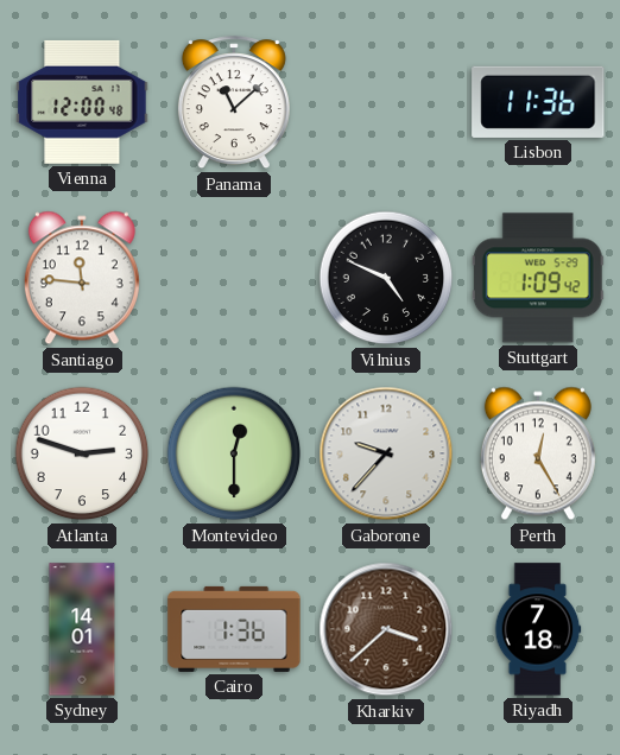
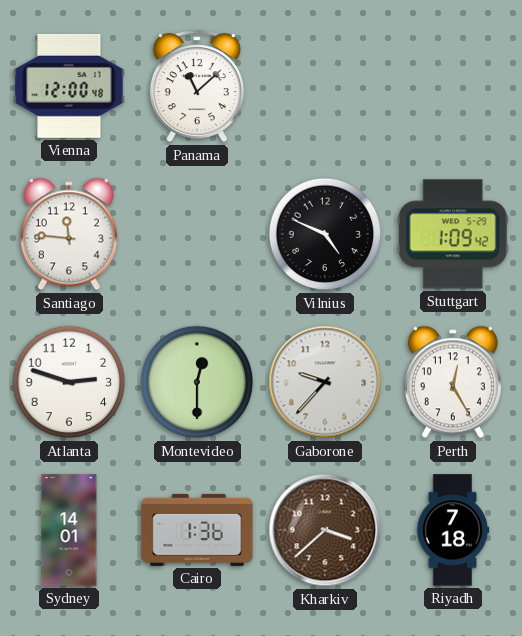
Lisbon: 11:36 -> none
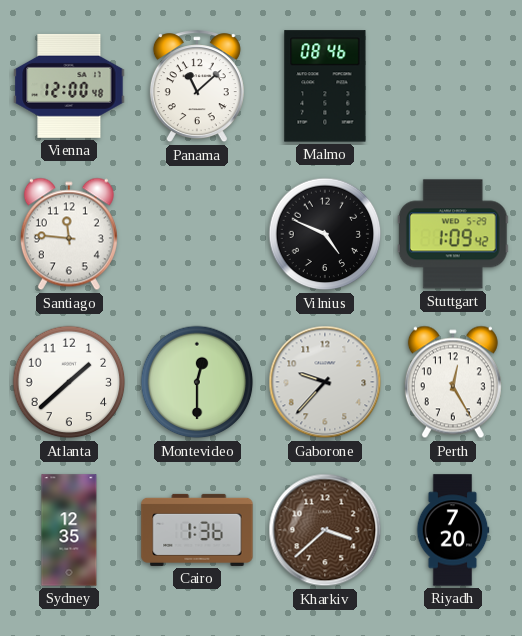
Malmo: none -> 08:46
Atlanta: 2:48 -> 1:38
Sydney: 14:01 -> 12:35
Riyadh: 7:18 -> 7:20
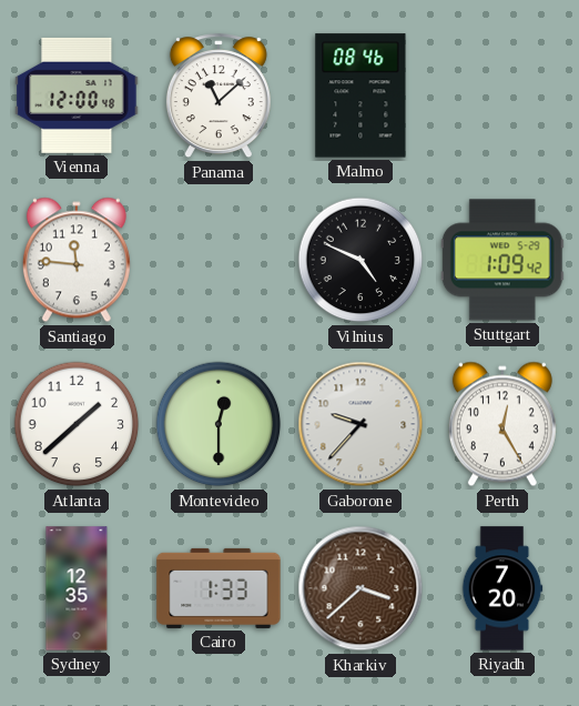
Cairo: 1:36 -> 1:33
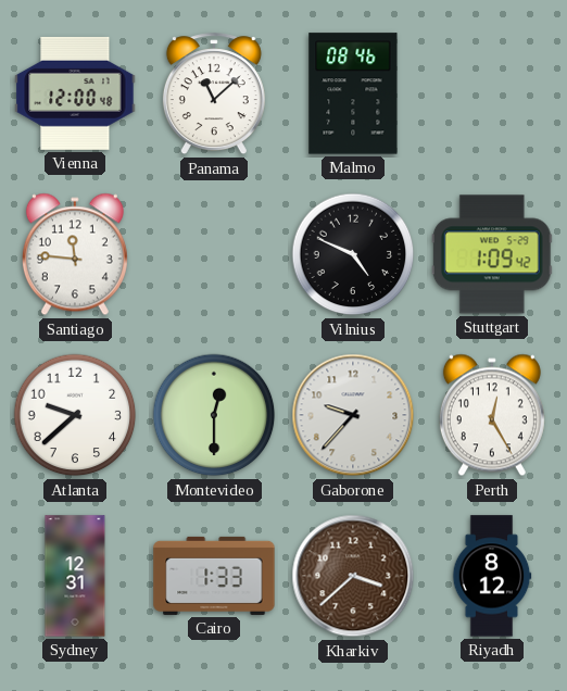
Atlanta: 1:38 -> 9:38
Sydney: 12:35 -> 12:31
Riyadh: 7:20 -> 8:12
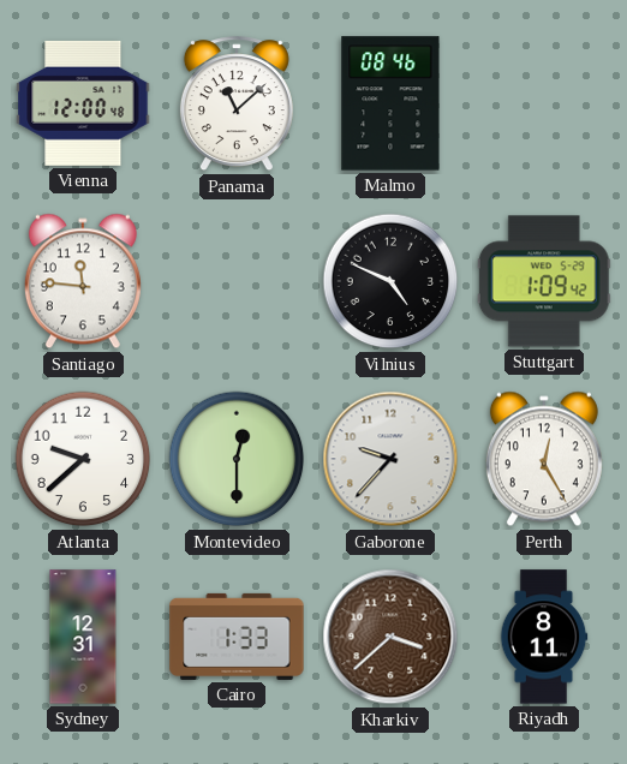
Riyadh: 8:12 -> 8:11
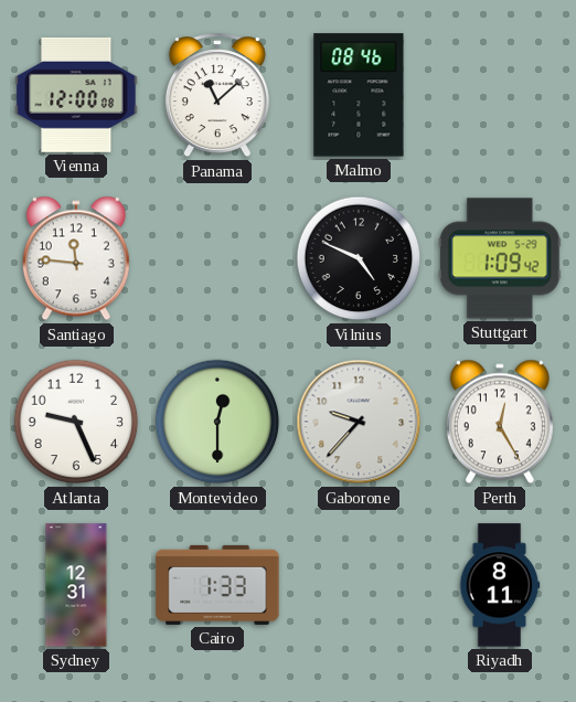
Vienna: 12:00:48 -> 12:00:08
Atlanta: 9:38 -> 9:26
Kharkiv: 3:38 -> none
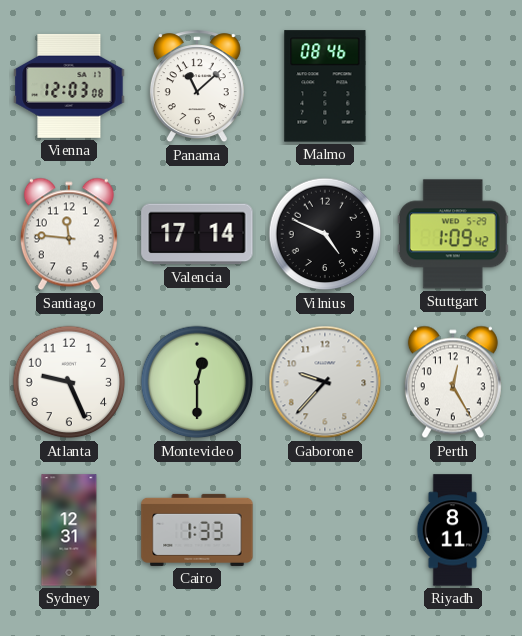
Vienna: 12:00 -> 12:03
Valencia: none -> 17:14
